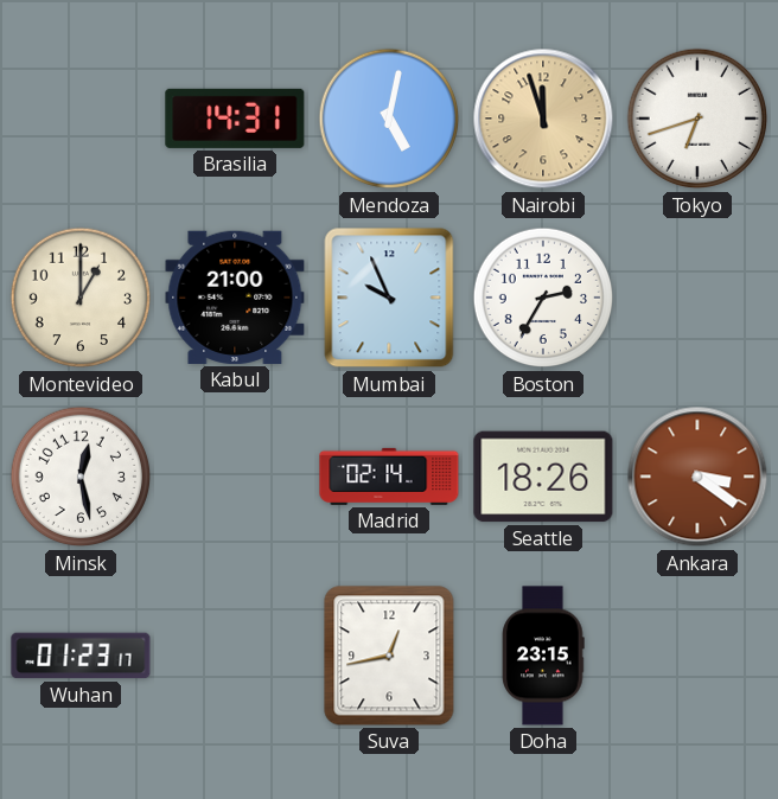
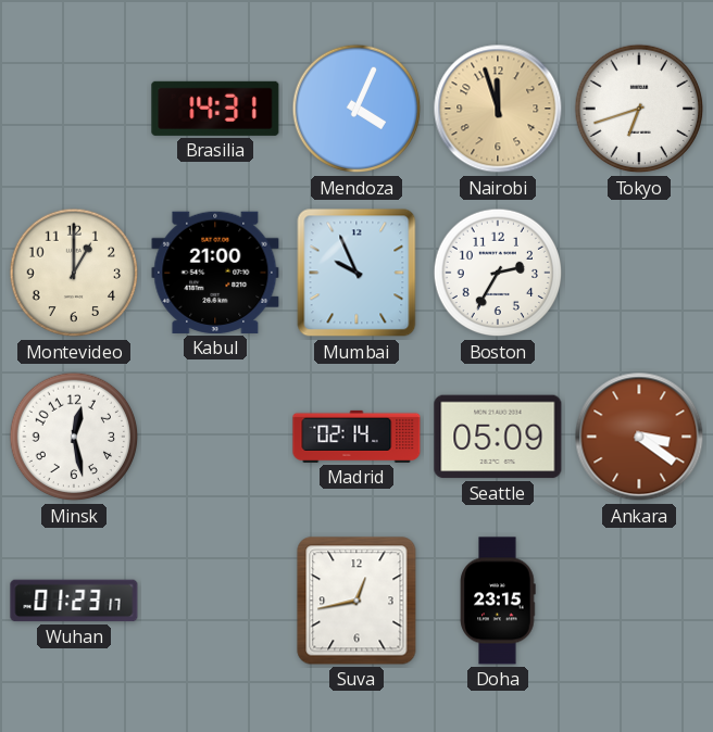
Mendoza: 5:02 -> 4:04
Seattle: 18:26 -> 05:09
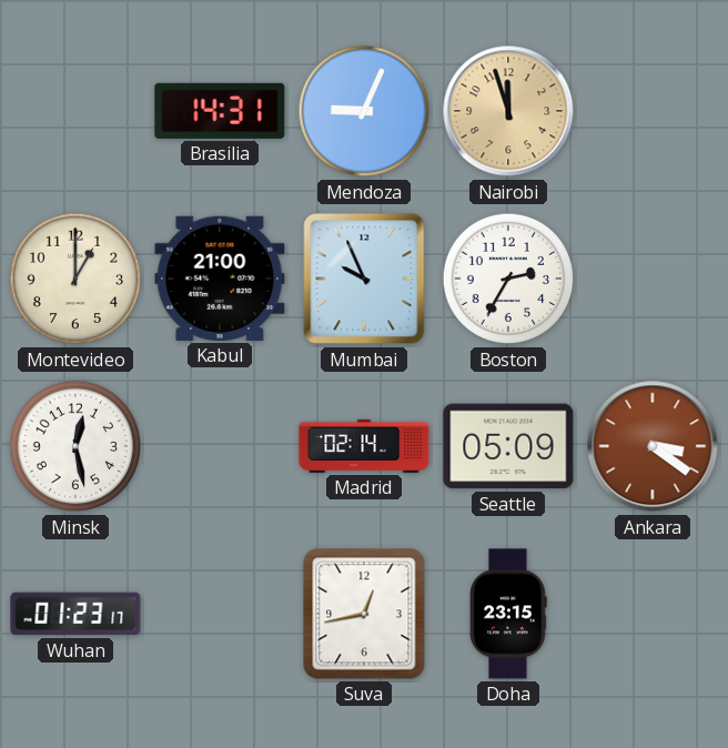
Mendoza: 4:04 -> 9:04
Tokyo: 6:42 -> none
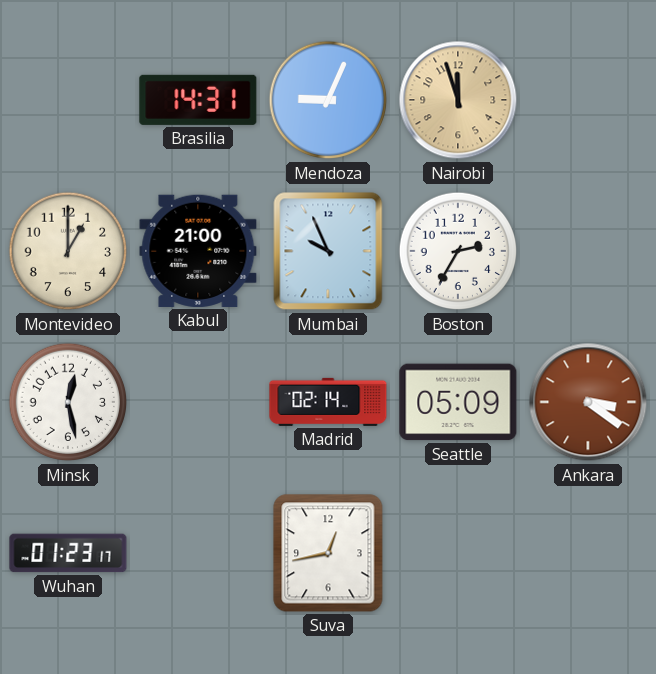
Doha: 23:15 -> none
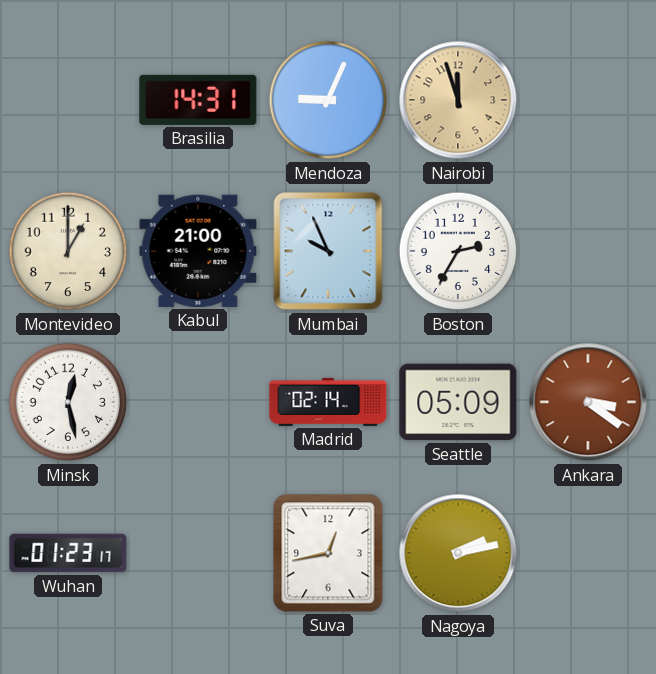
Nagoya: none -> 2:13
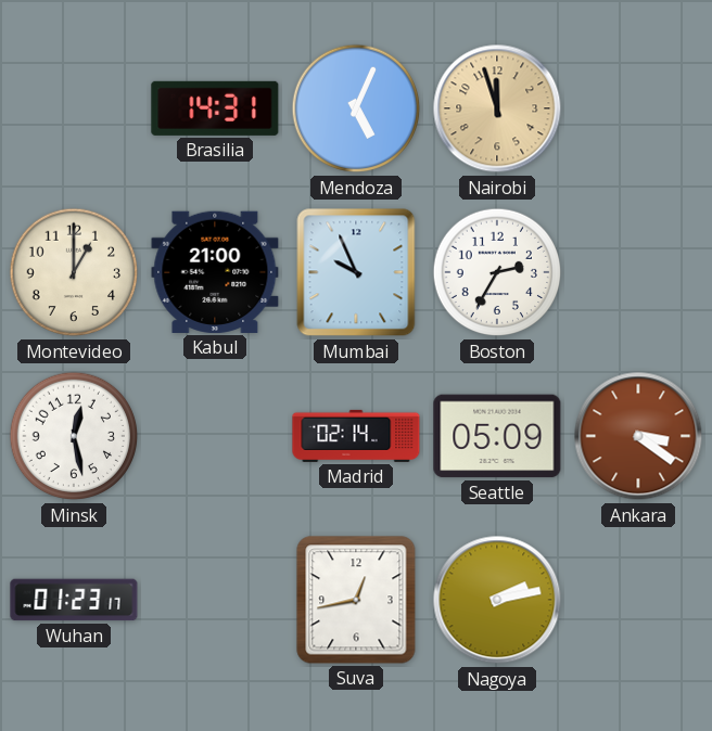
Mendoza: 9:04 -> 5:04
